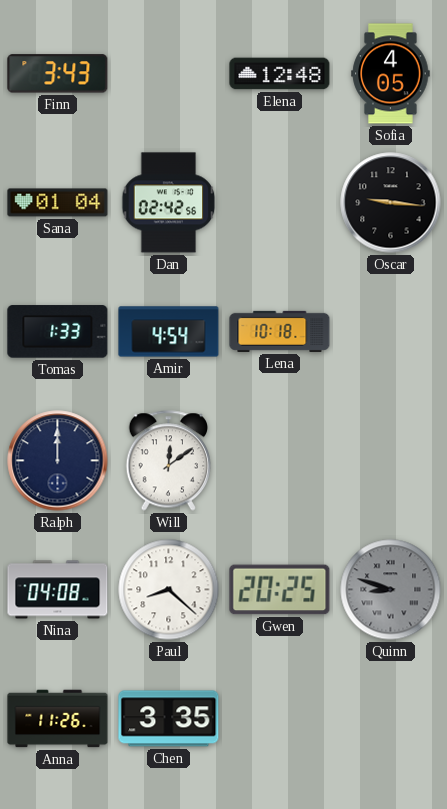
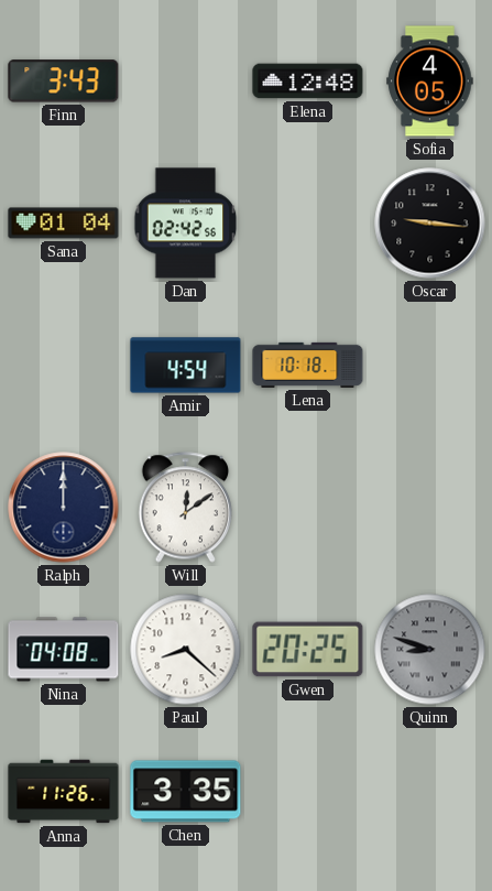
Tomas: 1:33 -> none
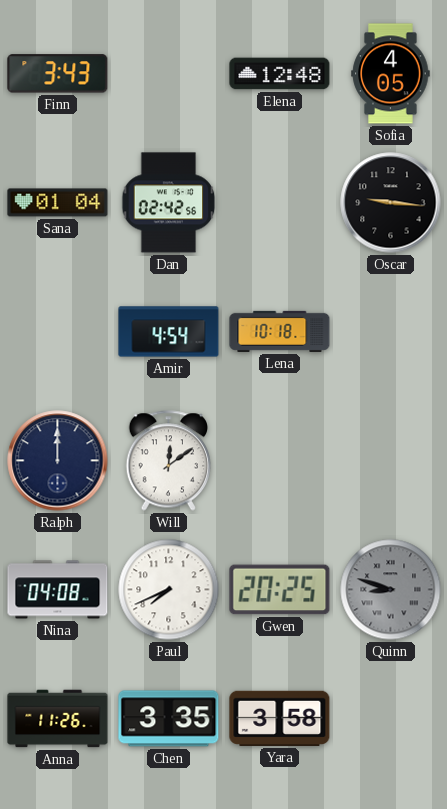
Paul: 8:22 -> 7:41
Yara: none -> 3:58
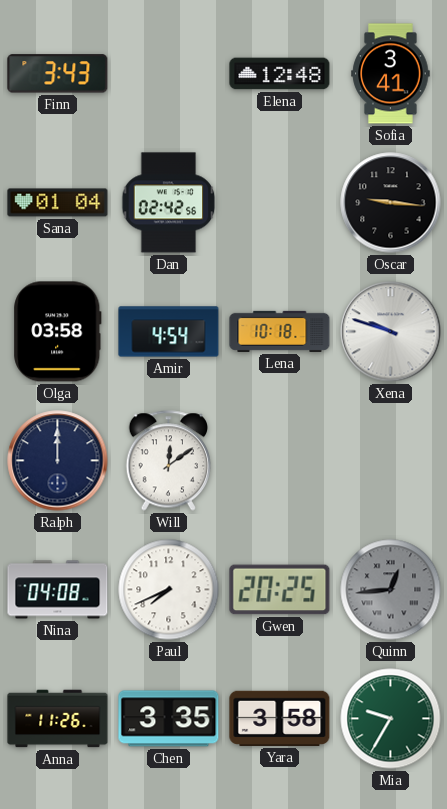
Sofia: 4:05 -> 3:41
Olga: none -> 03:58
Xena: none -> 9:48
Quinn: 8:48 -> 12:44
Mia: none -> 9:35
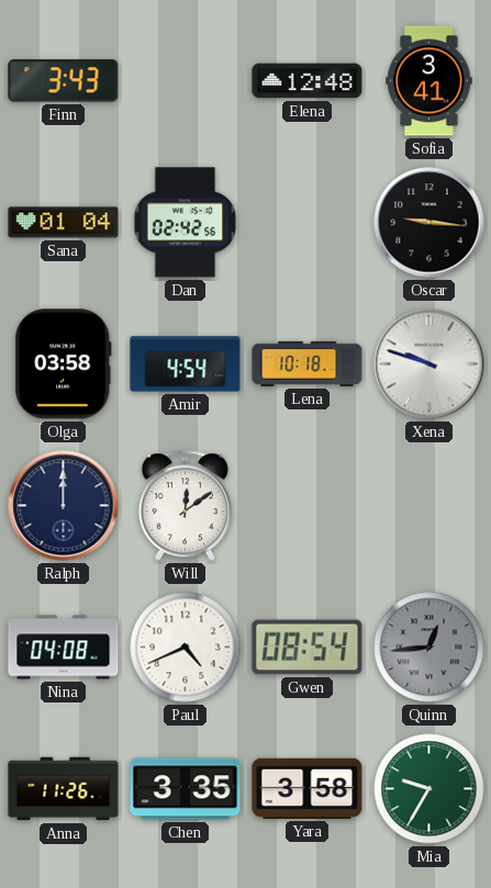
Paul: 7:41 -> 4:41
Gwen: 20:25 -> 08:54
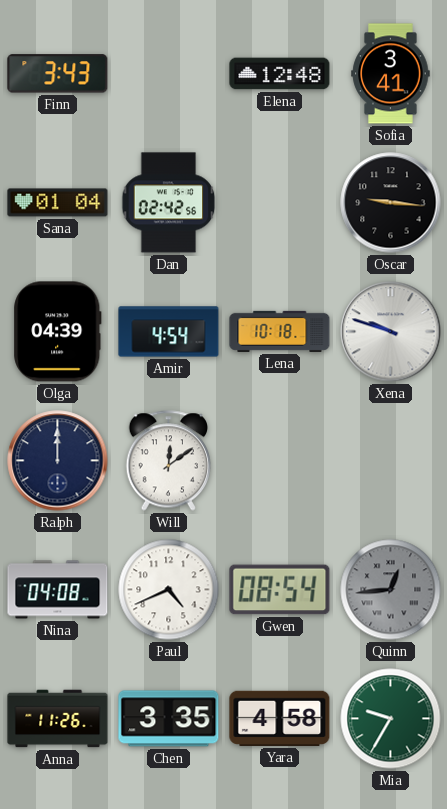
Olga: 03:58 -> 04:39
Yara: 3:58 -> 4:58
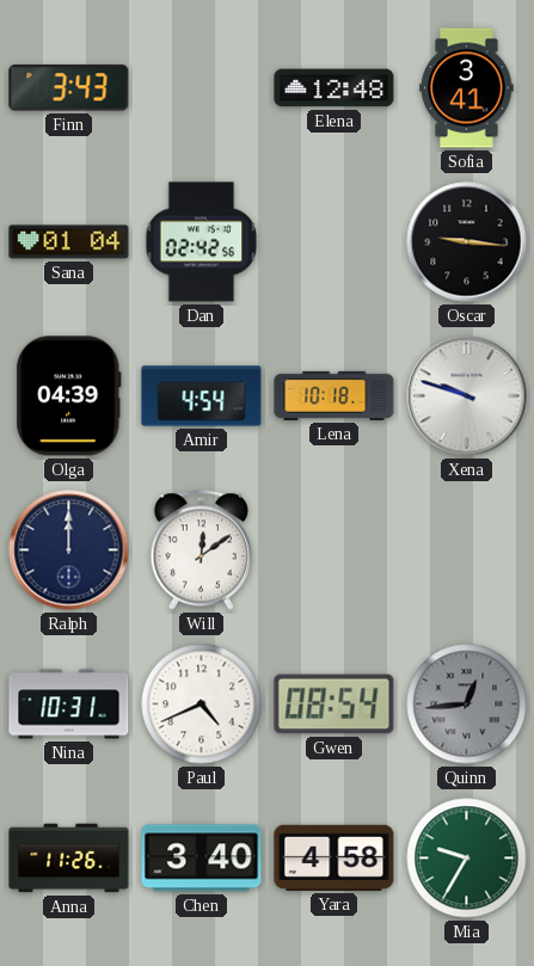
Nina: 04:08 -> 10:31
Chen: 3:35 -> 3:40
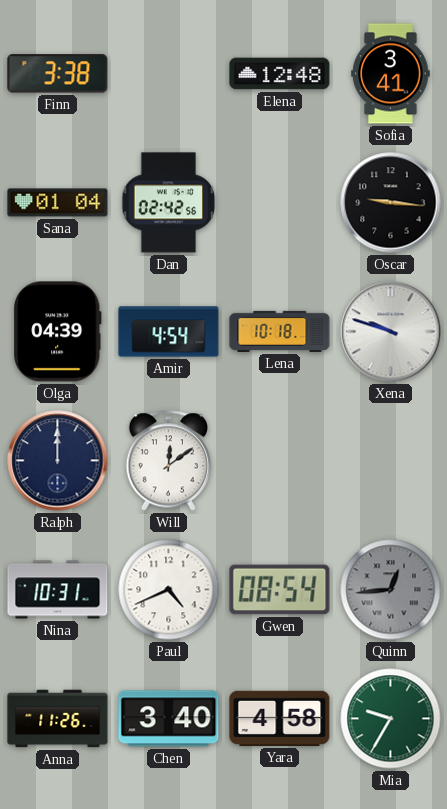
Finn: 3:43 -> 3:38
